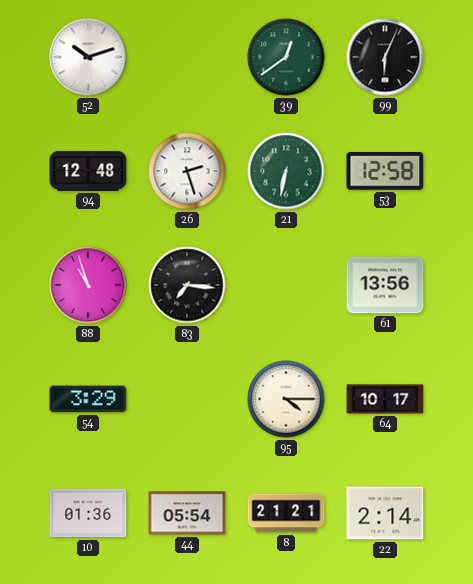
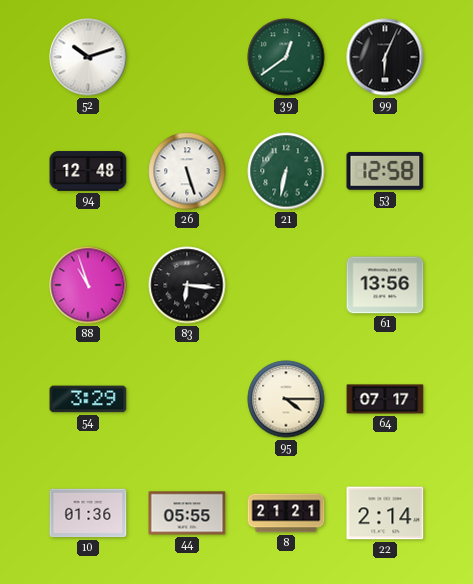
26: 2:27 -> 5:27
83: 7:16 -> 6:16
64: 10:17 -> 07:17
44: 05:54 -> 05:55
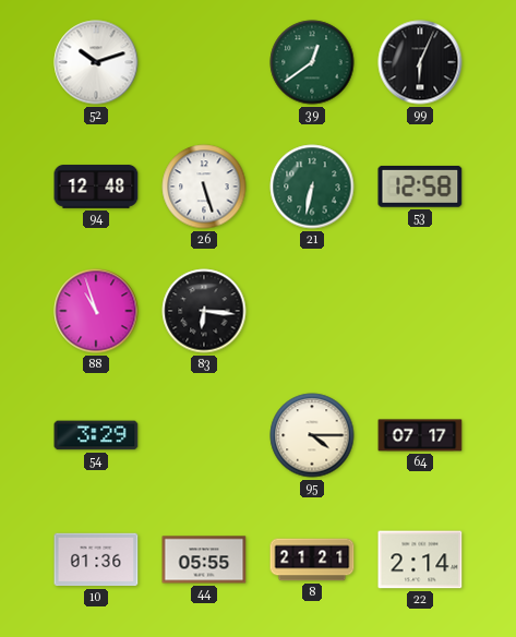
61: 13:56 -> none
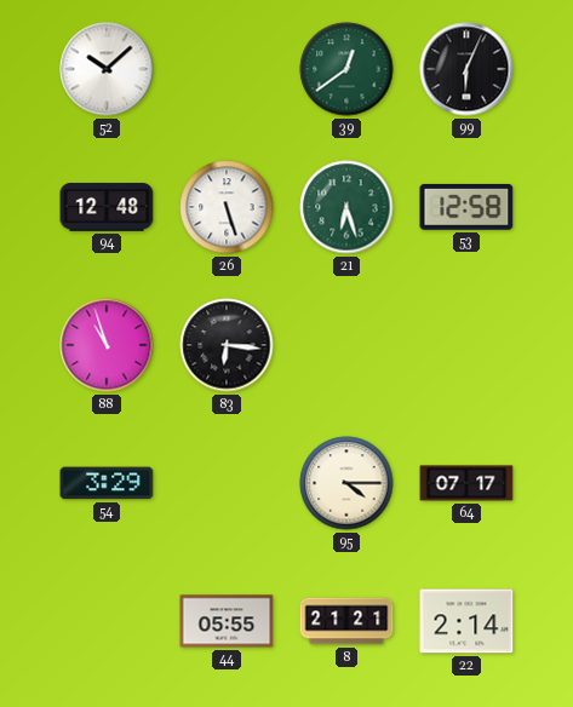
52: 10:12 -> 10:08
21: 6:32 -> 6:27
10: 01:36 -> none
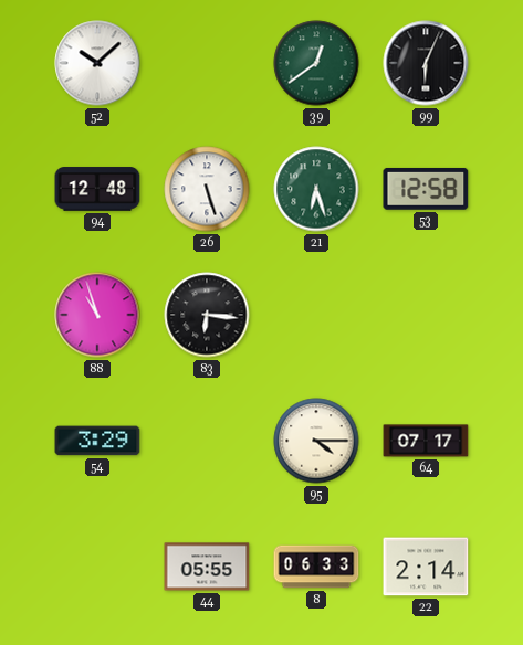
8: 21:21 -> 06:33
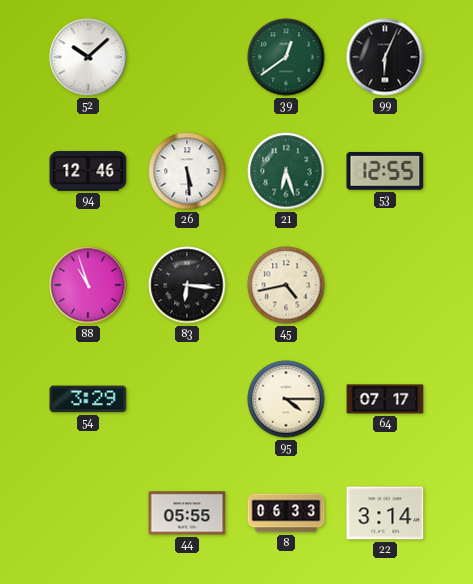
94: 12:48 -> 12:46
26: 5:27 -> 5:29
53: 12:58 -> 12:55
45: none -> 4:43
22: 2:14 -> 3:14
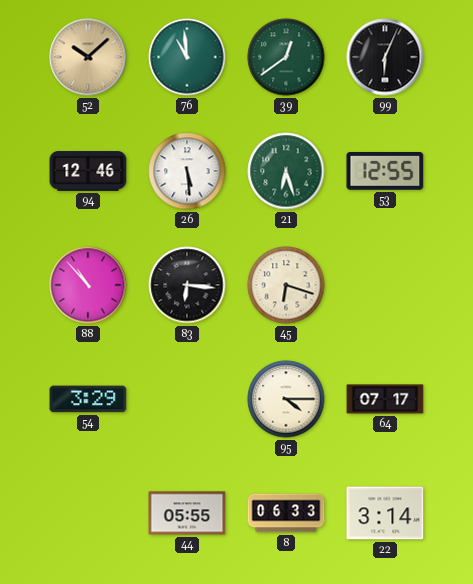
52 dial: white -> champagne
76: none -> 10:59
88: 10:57 -> 10:53
45: 4:43 -> 6:18
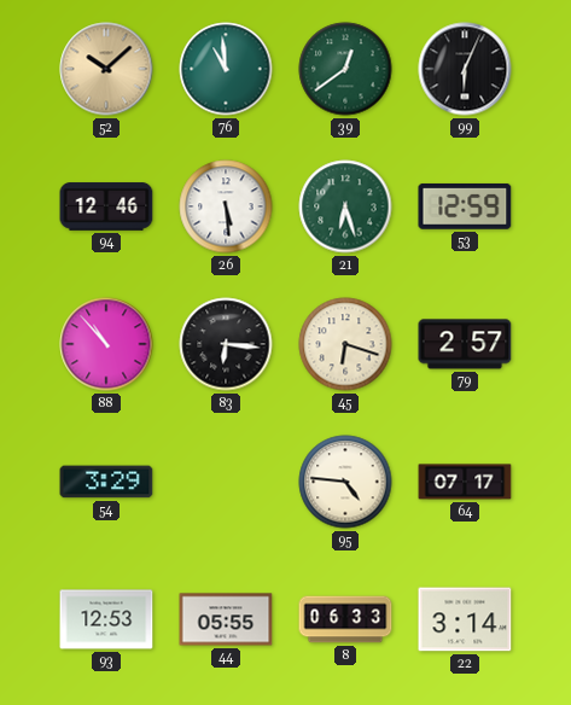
53: 12:55 -> 12:59
79: none -> 2:57
95: 4:15 -> 4:46
93: none -> 12:53
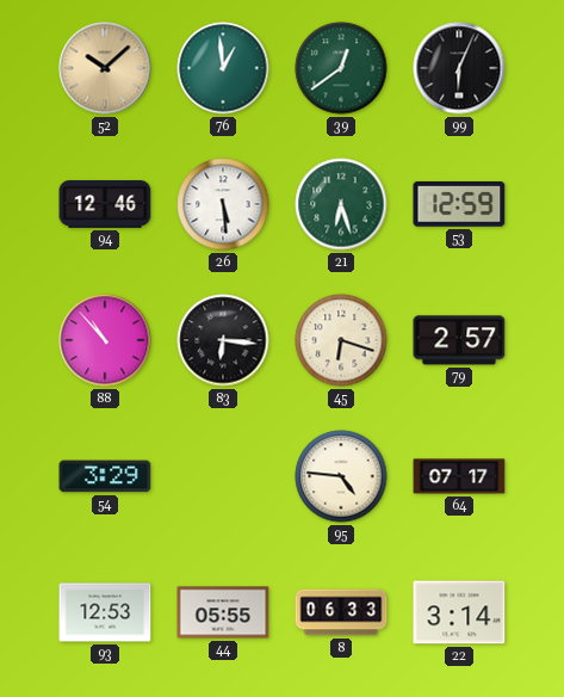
76: 10:59 -> 12:59
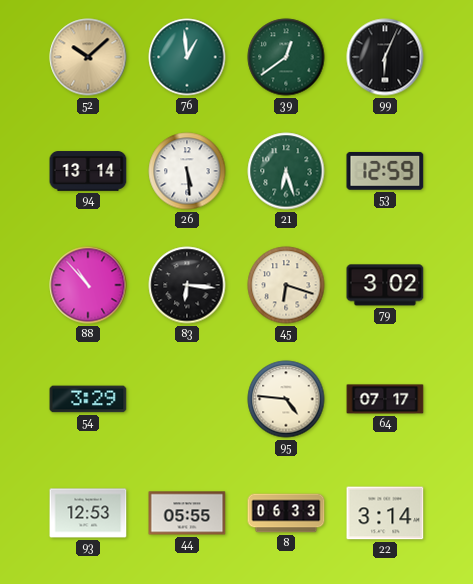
94: 12:46 -> 13:14
79: 2:57 -> 3:02
